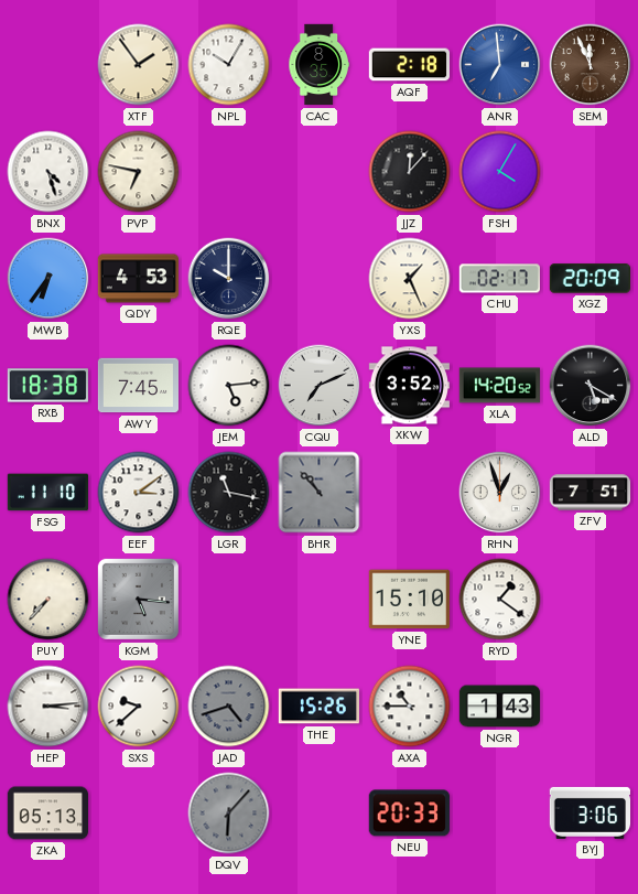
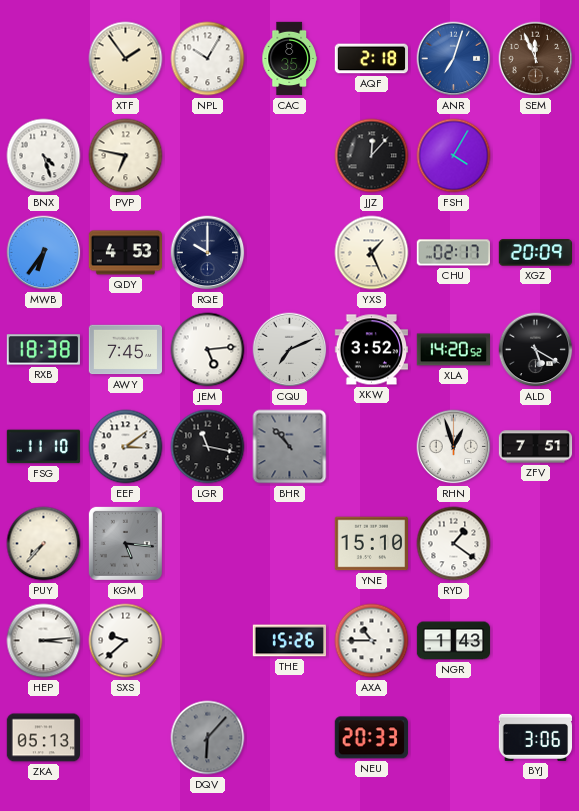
ANR: 6:59 -> 7:03
JAD: 4:42 -> none
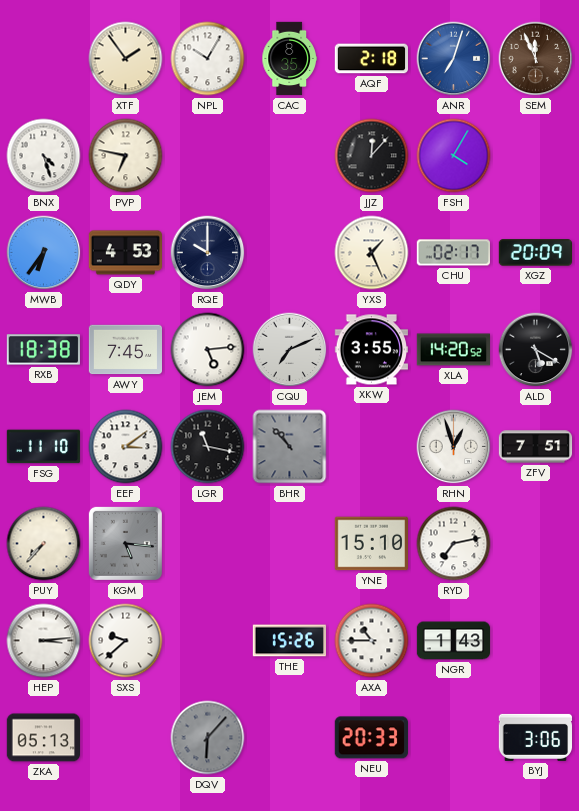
XKW: 3:52 -> 3:55
RYD: 1:21 -> 7:13
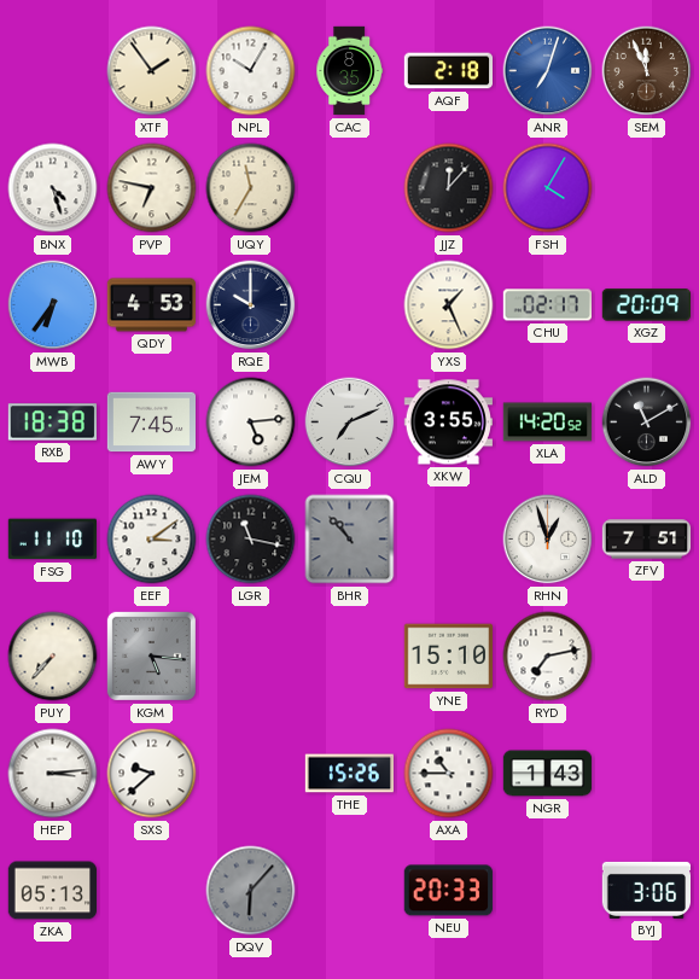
UQY: none -> 11:35
ALD: 5:20 -> 11:10
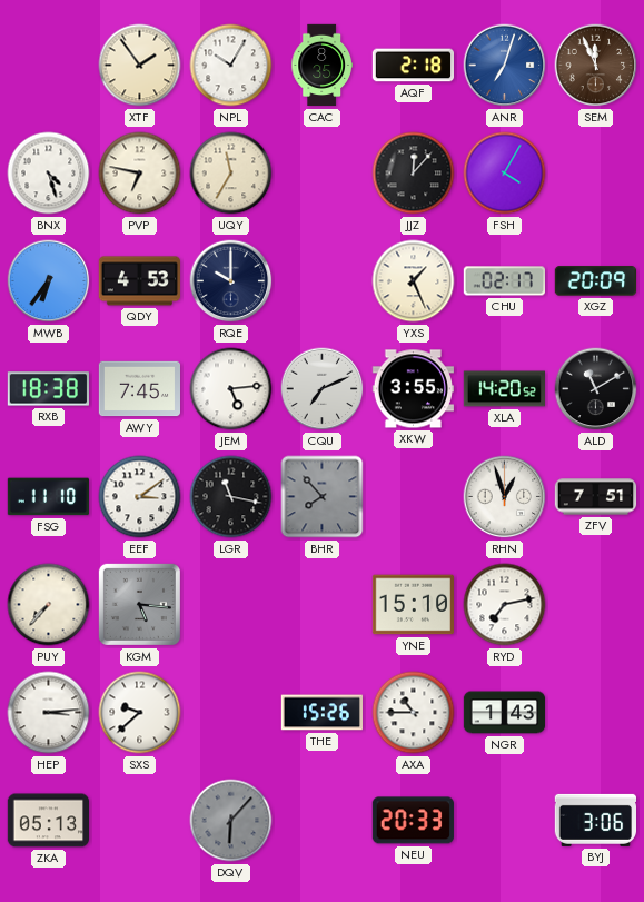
BHR: 10:53 -> 7:53
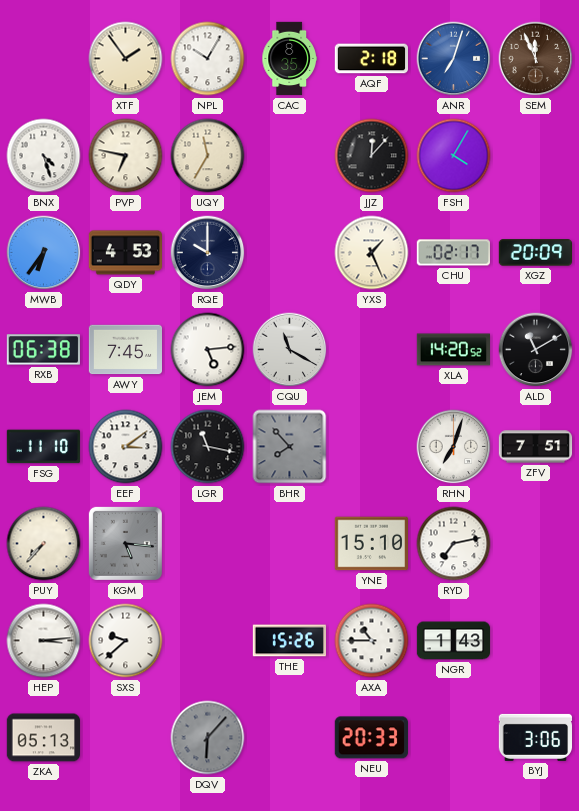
RXB: 18:38 -> 06:38
CQU: 7:11 -> 11:20
XKW: 3:55 -> none
RHN: 12:57 -> 7:03
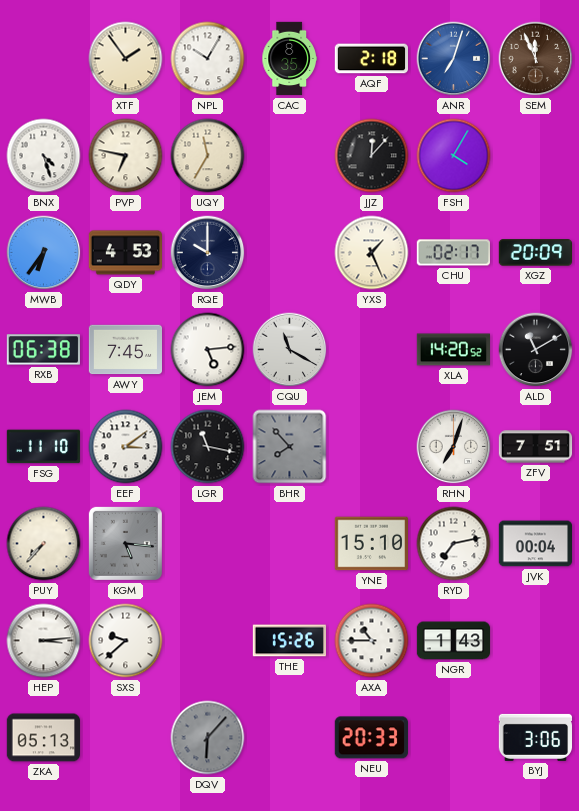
JVK: none -> 00:04
